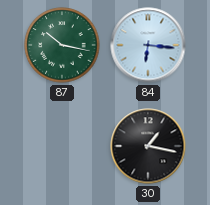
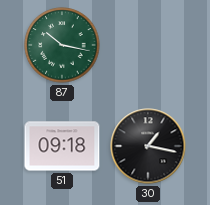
84: 6:16 -> none
51: none -> 09:18
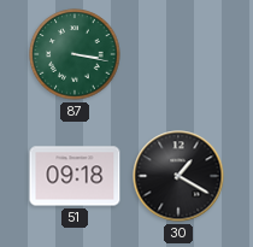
87: 10:17 -> 3:17
30: 1:17 -> 1:20
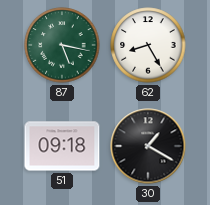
87: 3:17 -> 5:17
62: none -> 8:25
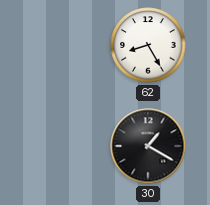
87: 5:17 -> none
51: 09:18 -> none
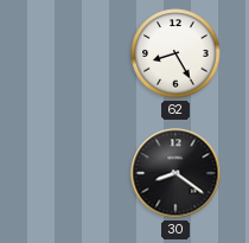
30: 1:20 -> 8:21
